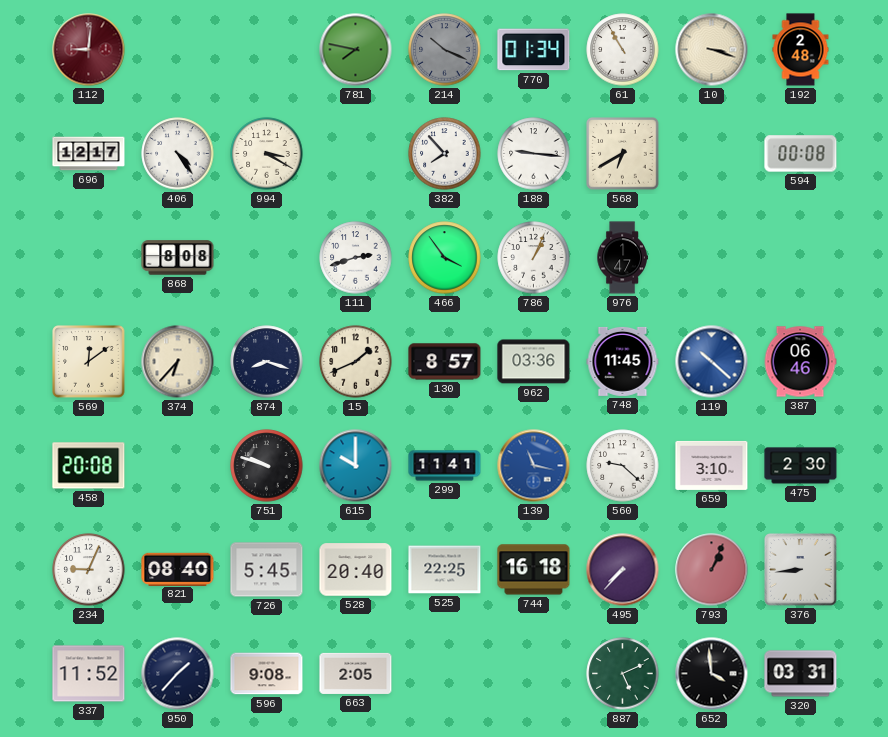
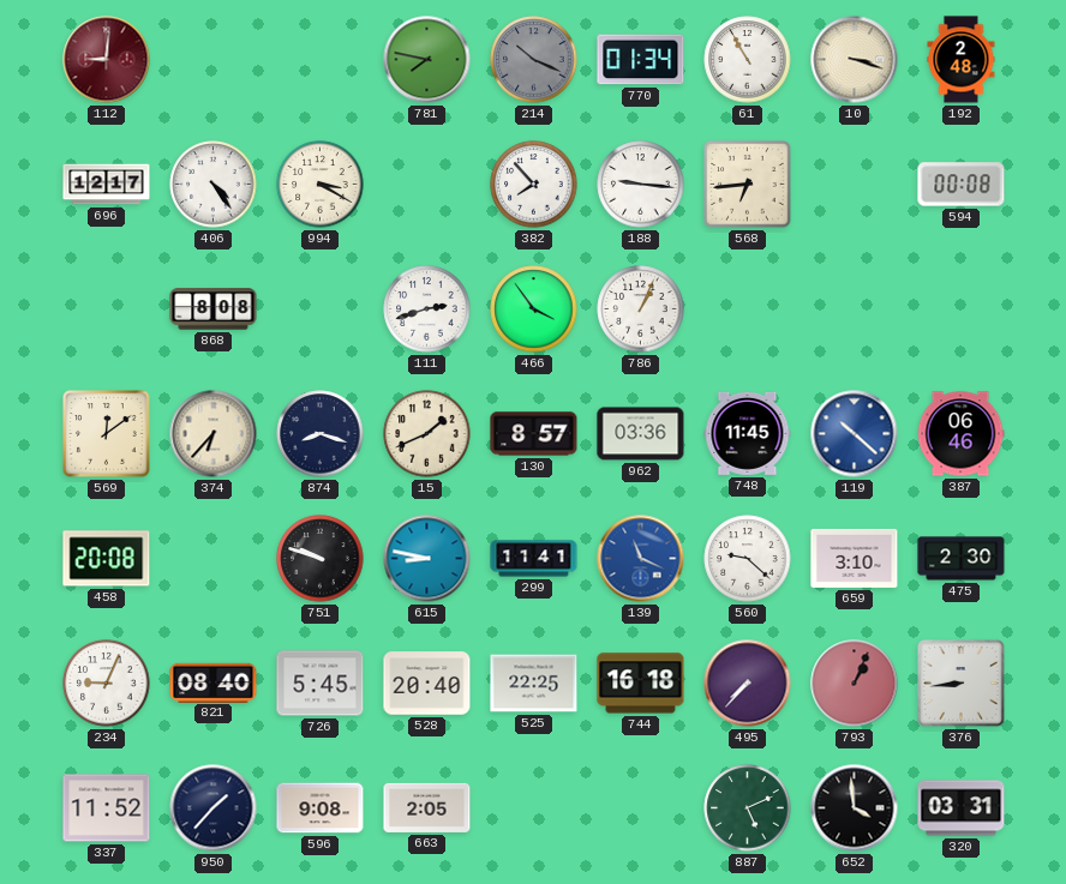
568: 6:40 -> 6:44
976: 1:47 -> none
615: 10:00 -> 8:47
139: 11:17 -> 11:19
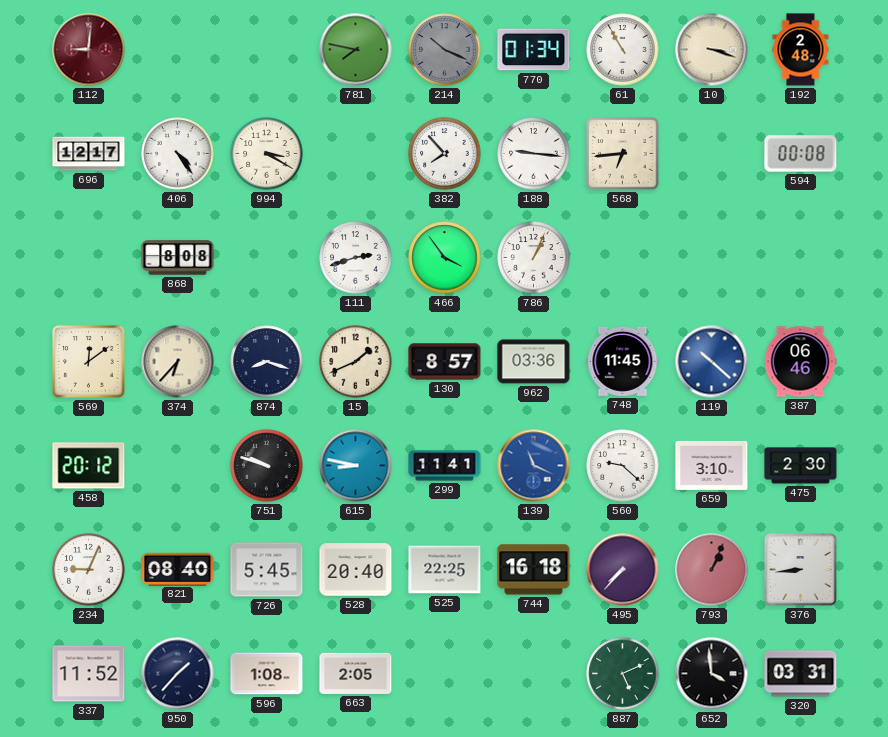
458: 20:08 -> 20:12
596: 9:08 -> 1:08
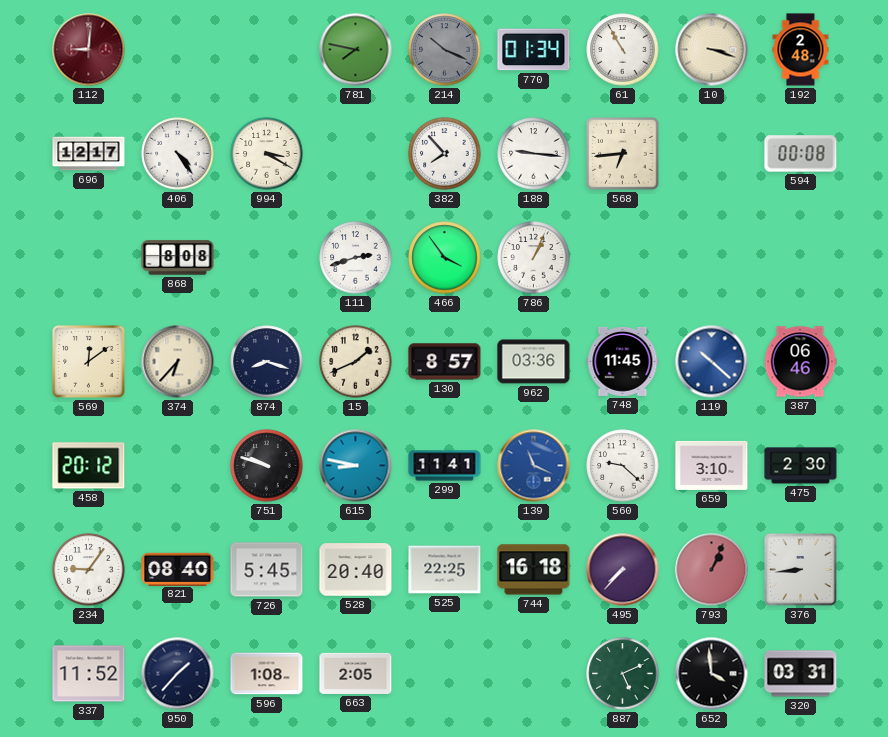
234: 9:04 -> 9:06
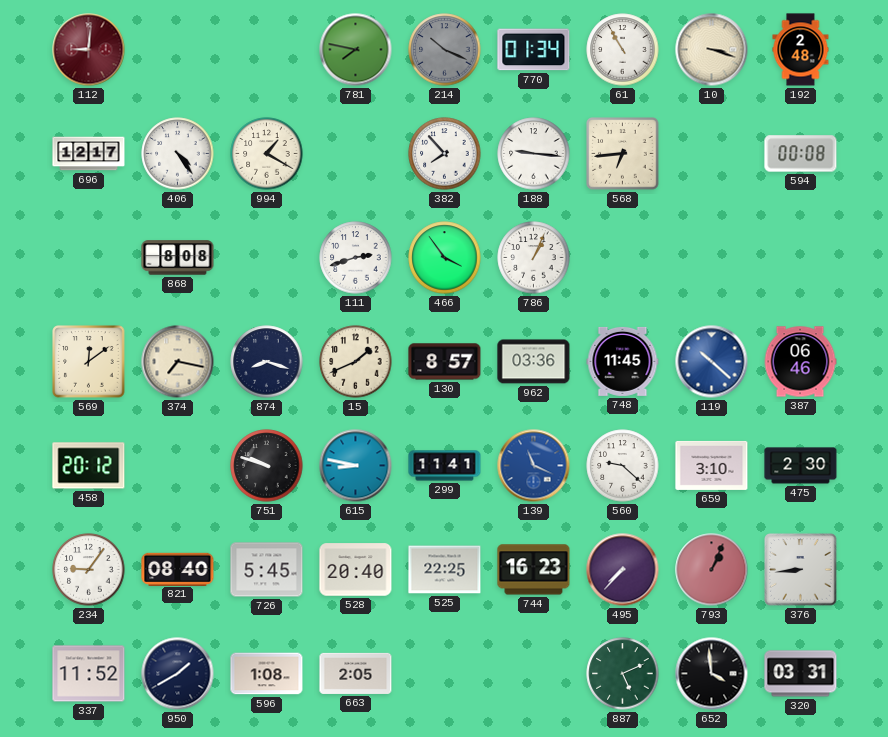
994: 3:20 -> 1:20
374: 6:37 -> 7:17
744: 16:18 -> 16:23
950: 1:37 -> 1:40
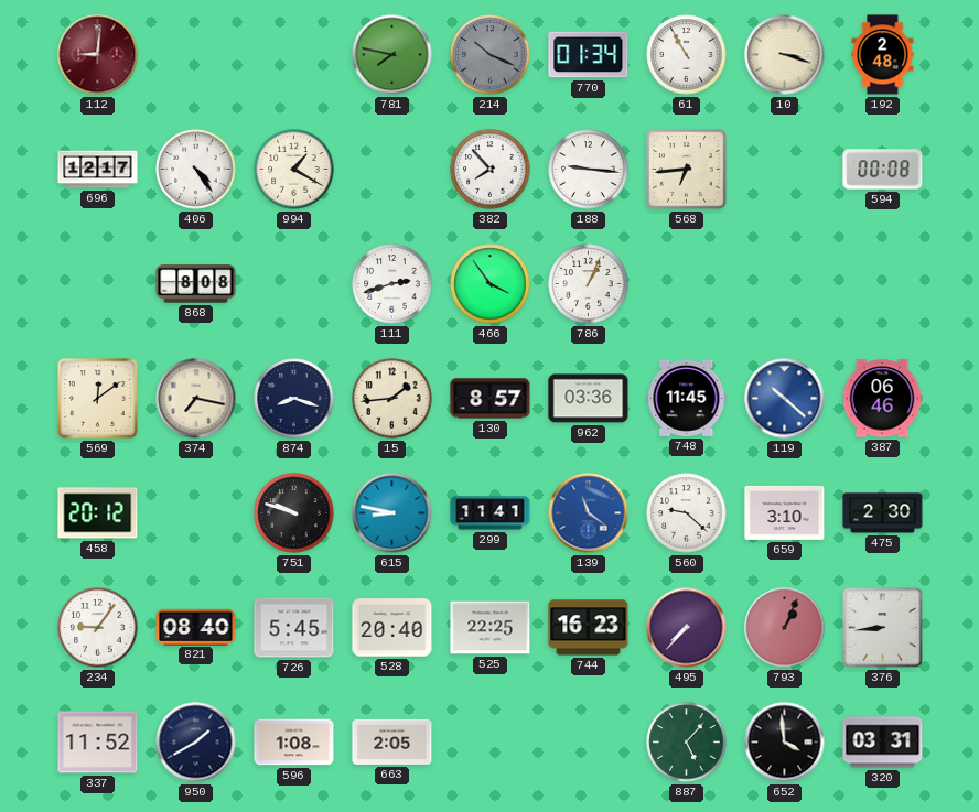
15: 1:41 -> 1:44
139: 11:19 -> 11:21
887: 5:11 -> 5:07
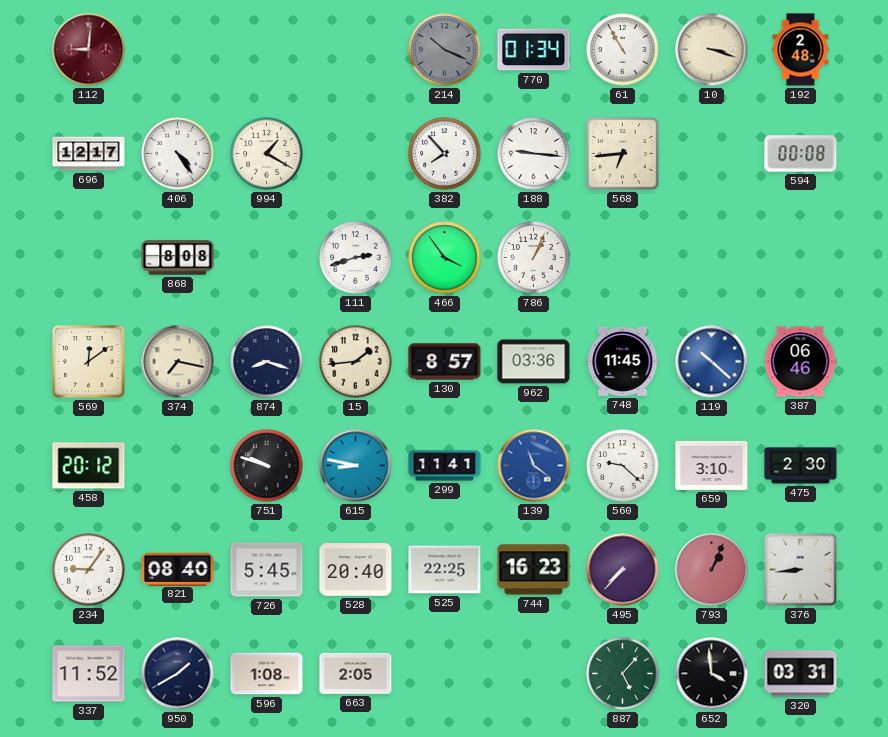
781: 7:47 -> none
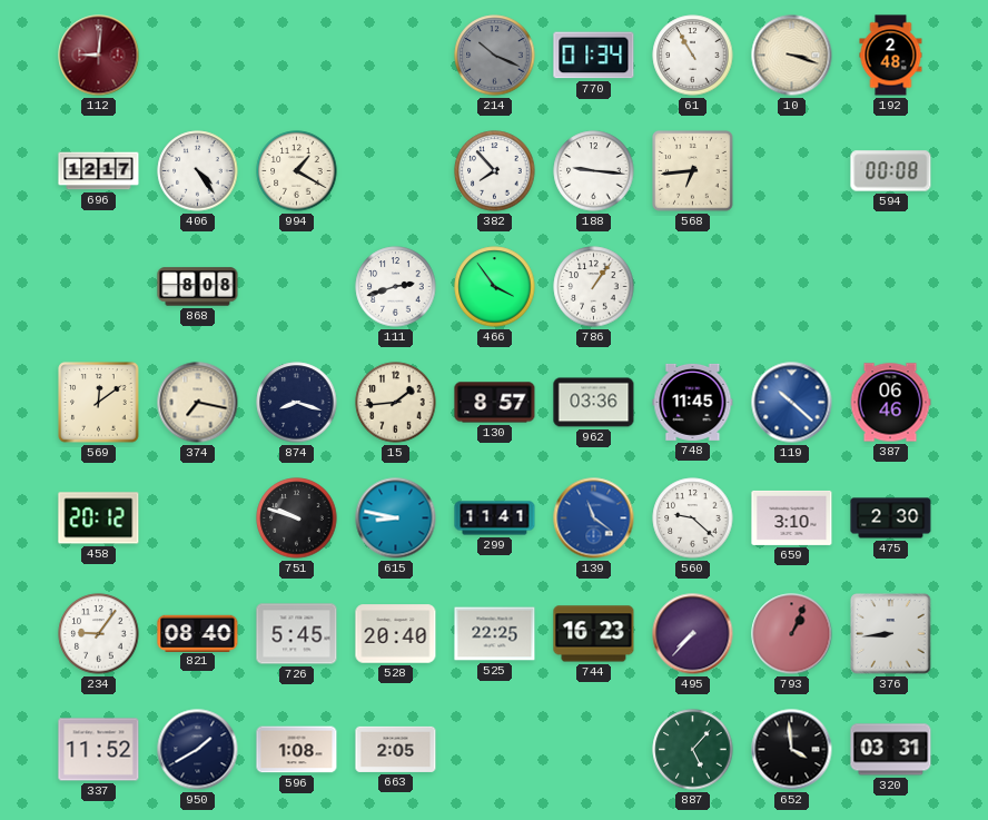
786: 1:04 -> 1:06
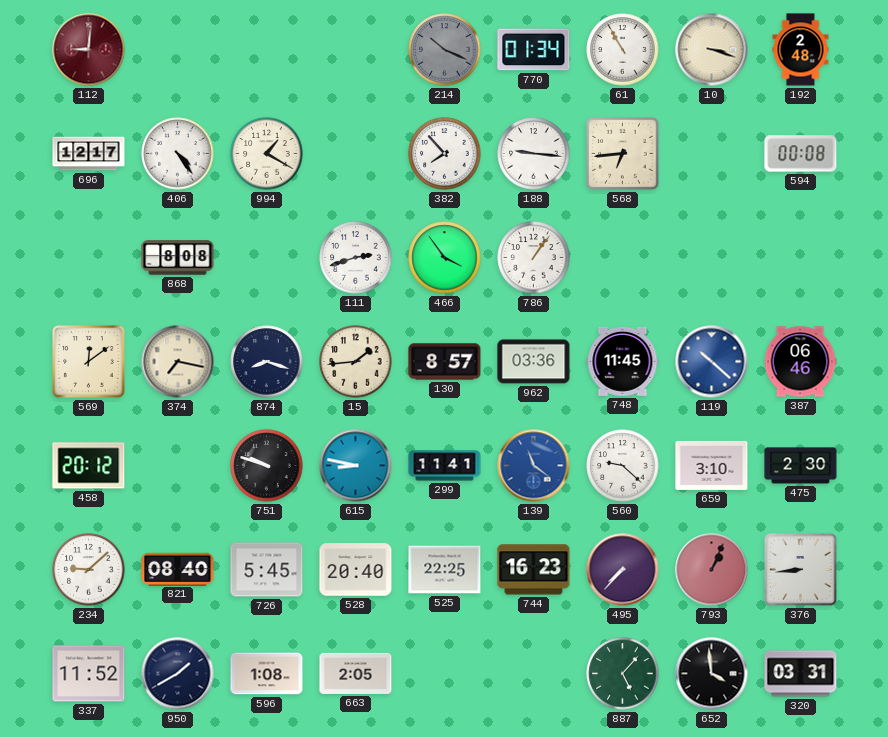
234: 9:06 -> 9:08
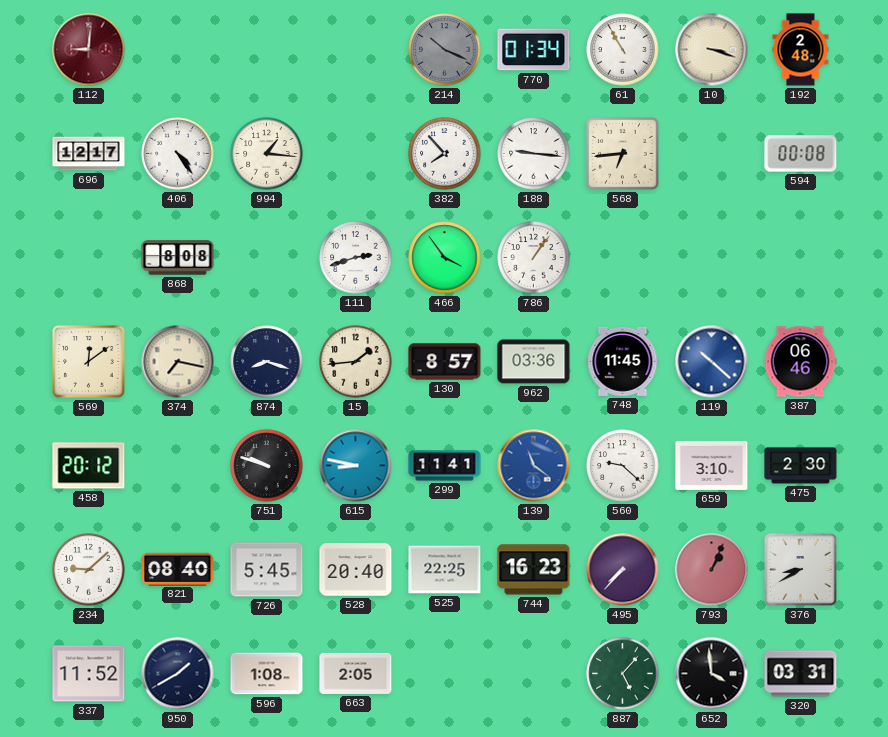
994: 1:20 -> 1:16
376: 8:44 -> 8:40
